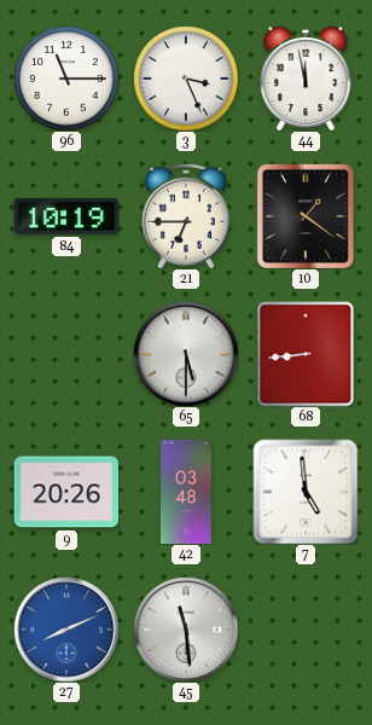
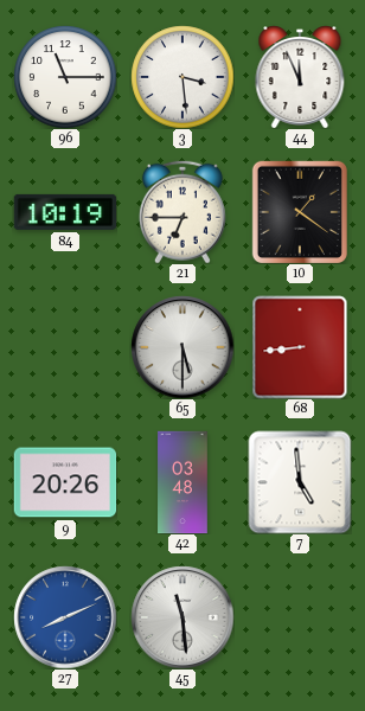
3: 3:26 -> 3:29
44: 11:58 -> 11:56
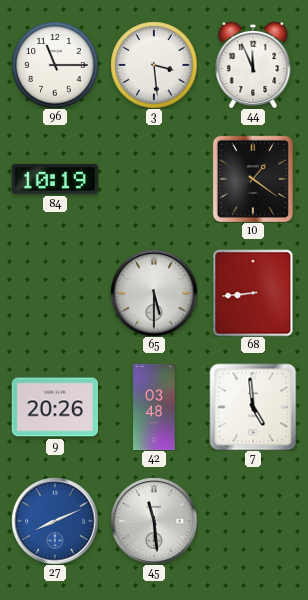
21: 6:45 -> none
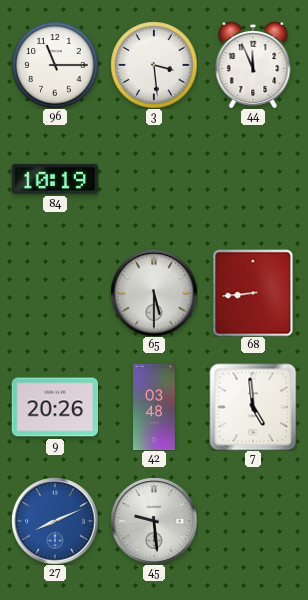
10: 1:21 -> none
45: 11:29 -> 9:29
